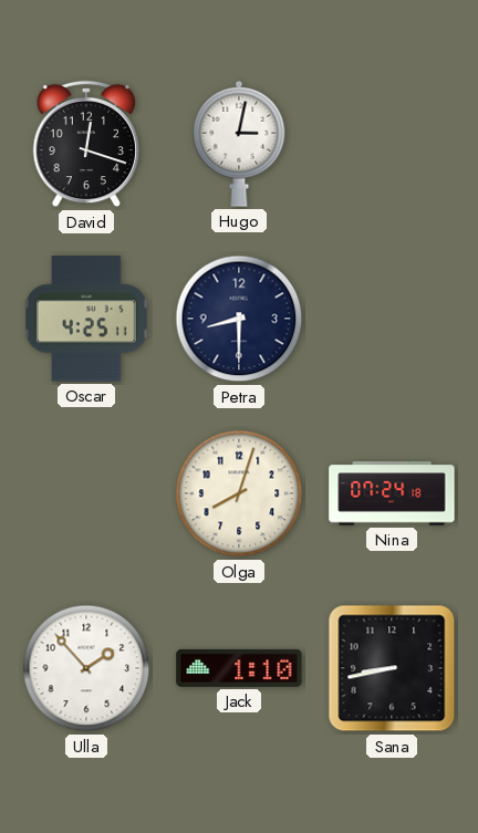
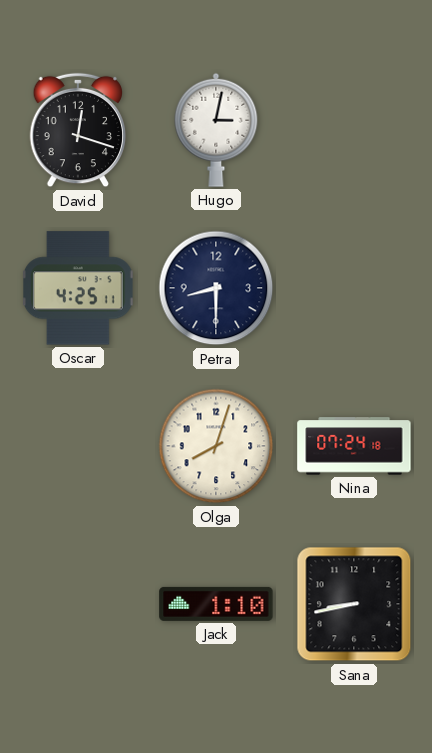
Ulla: 1:53 -> none
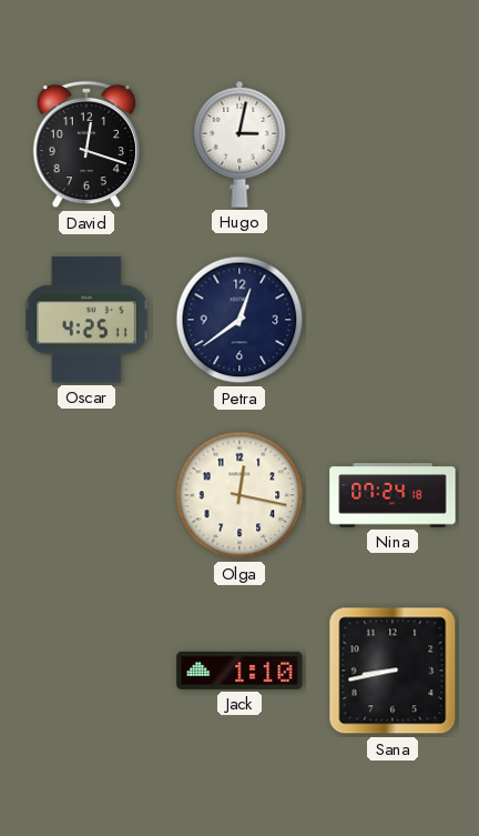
Petra: 8:30 -> 12:39
Olga: 8:03 -> 12:17
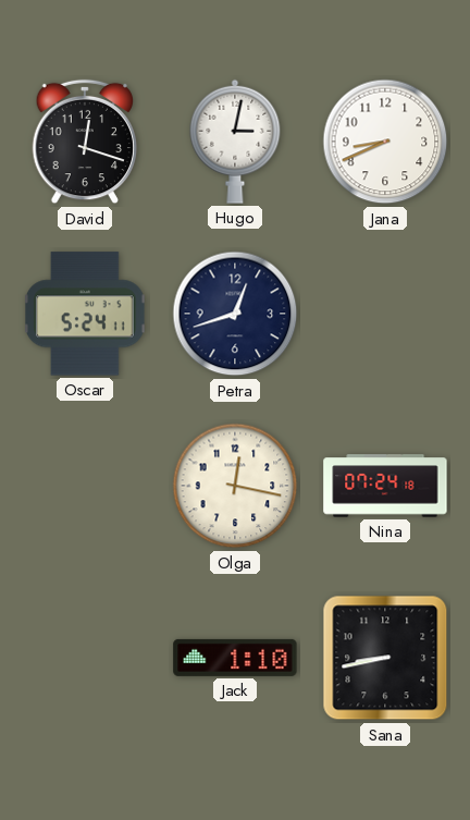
Jana: none -> 8:41
Oscar: 4:25 -> 5:24
Petra: 12:39 -> 12:42
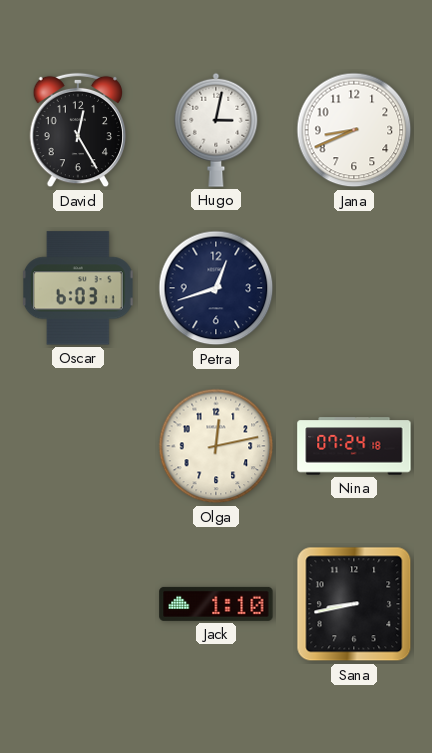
David: 12:18 -> 12:25
Oscar: 5:24 -> 6:03
Olga: 12:17 -> 12:13
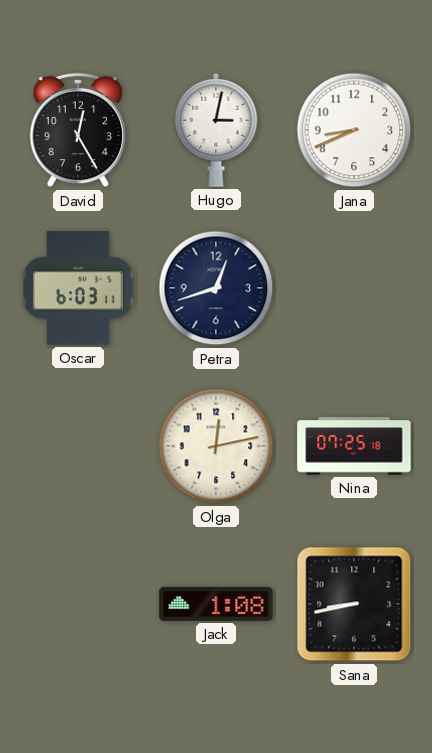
Nina: 07:24 -> 07:25
Jack: 1:10 -> 1:08
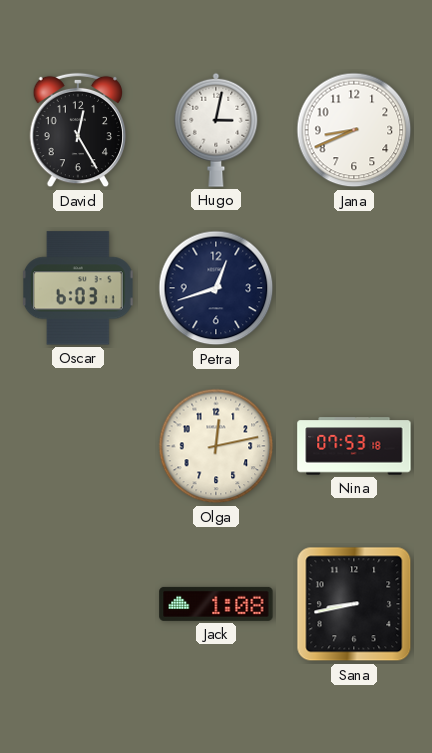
Nina: 07:25 -> 07:53
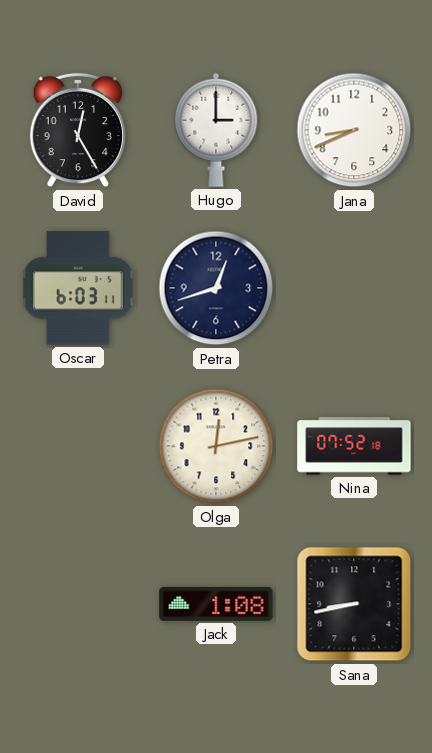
Hugo: 3:02 -> 3:00
Nina: 07:53 -> 07:52
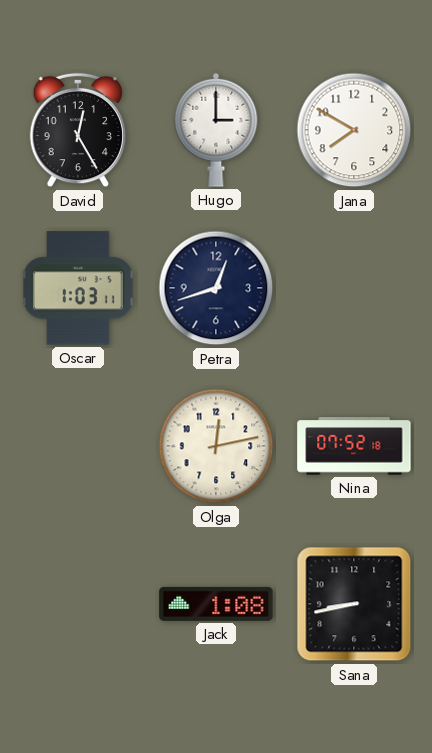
Jana: 8:41 -> 7:50
Oscar: 6:03 -> 1:03
